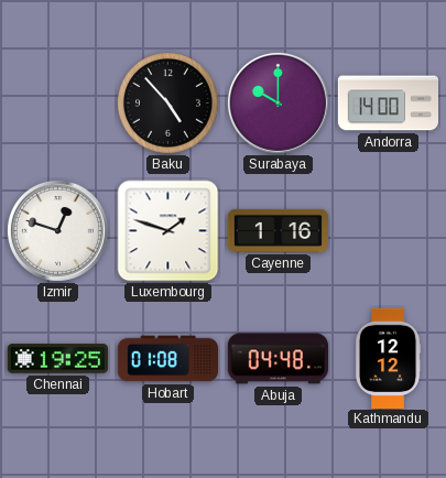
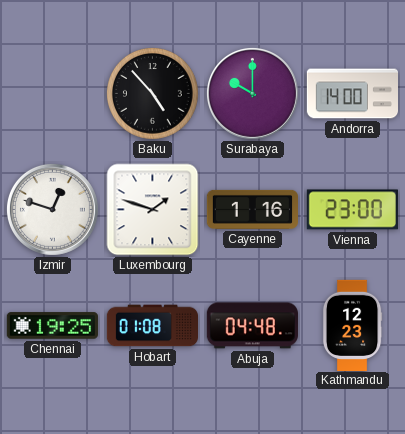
Vienna: none -> 23:00
Kathmandu: 12:12 -> 12:23
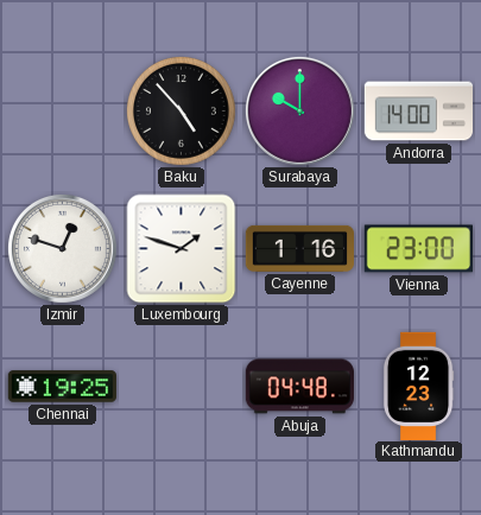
Hobart: 01:08 -> none
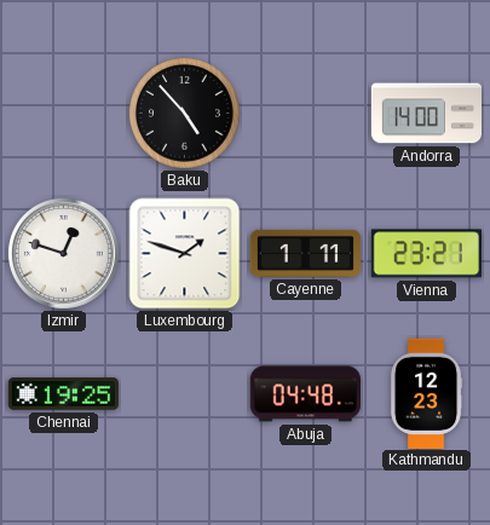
Surabaya: 10:00 -> none
Cayenne: 1:16 -> 1:11
Vienna: 23:00 -> 23:21
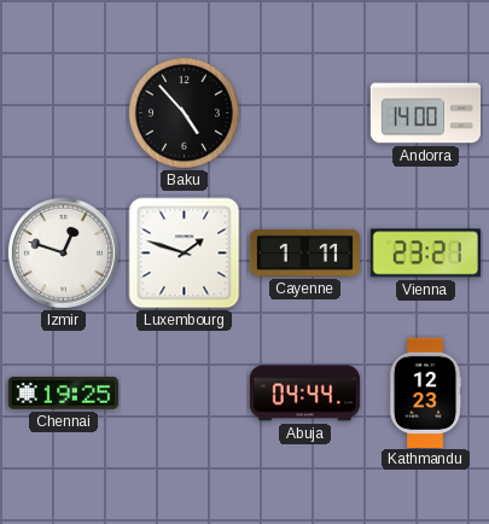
Abuja: 04:48 -> 04:44
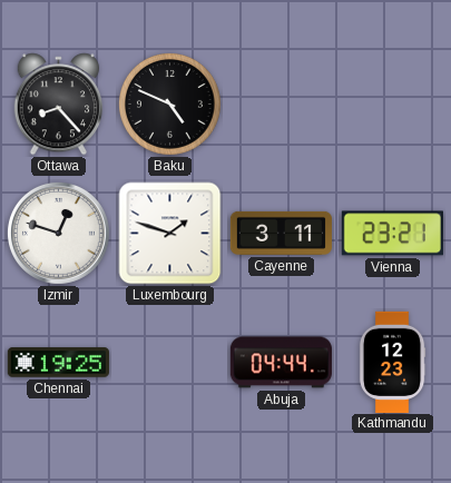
Ottawa: none -> 8:23
Baku: 4:53 -> 4:49
Andorra: 14:00 -> none
Cayenne: 1:11 -> 3:11
